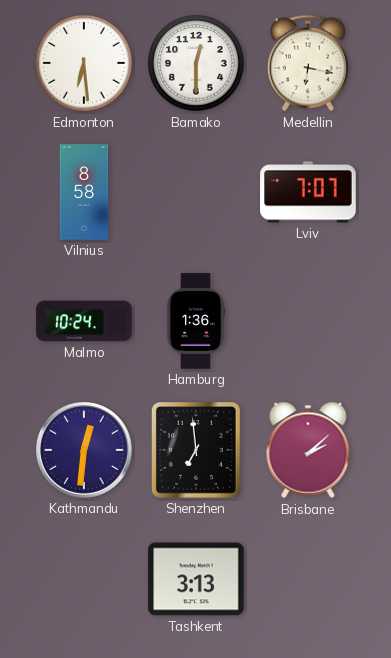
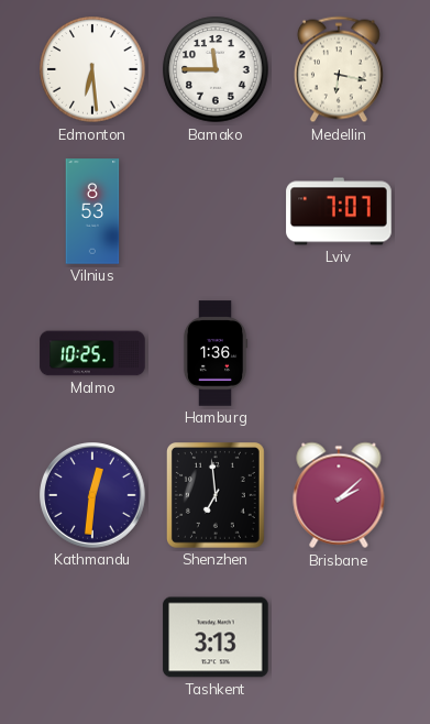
Bamako: 12:30 -> 11:45
Vilnius: 8:58 -> 8:53
Malmo: 10:24 -> 10:25
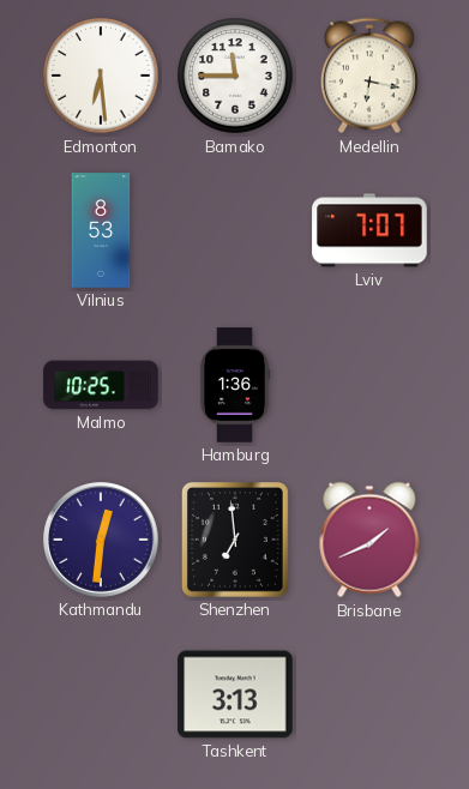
Brisbane: 2:08 -> 1:41
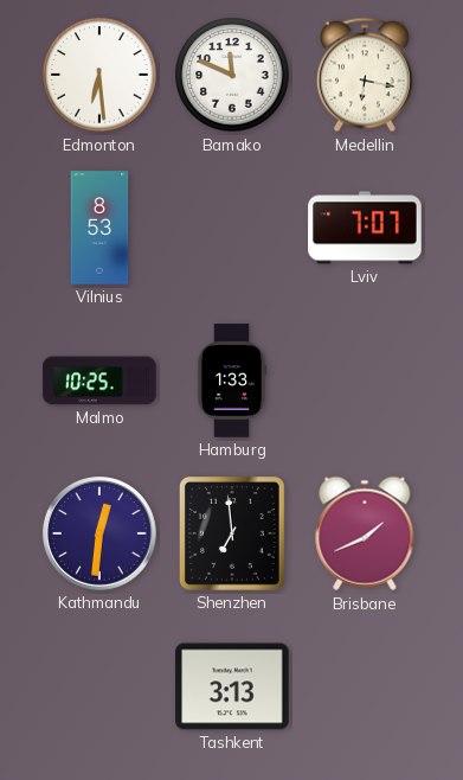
Bamako: 11:45 -> 11:49
Hamburg: 1:36 -> 1:33
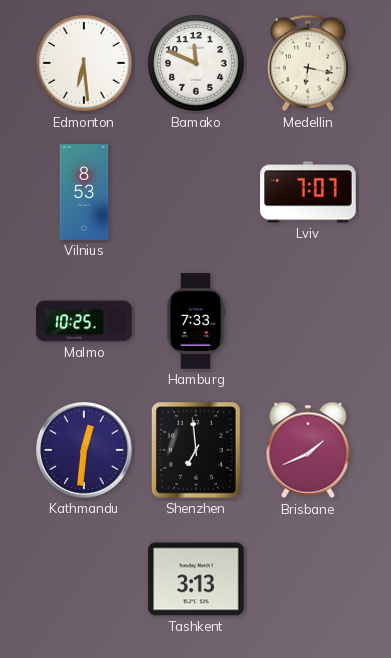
Hamburg: 1:33 -> 7:33
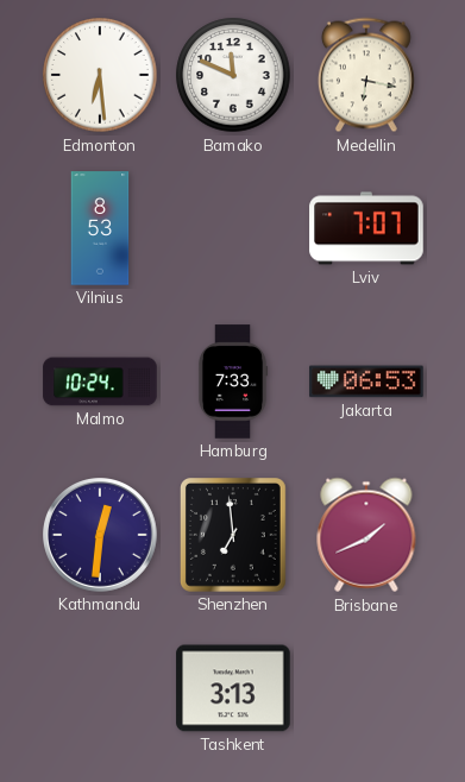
Malmo: 10:25 -> 10:24
Jakarta: none -> 06:53
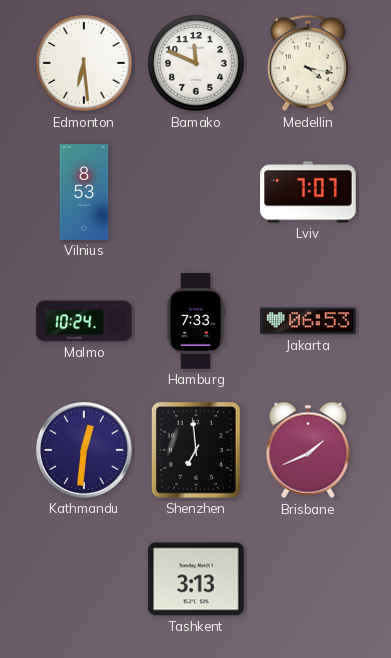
Medellin: 6:17 -> 4:17
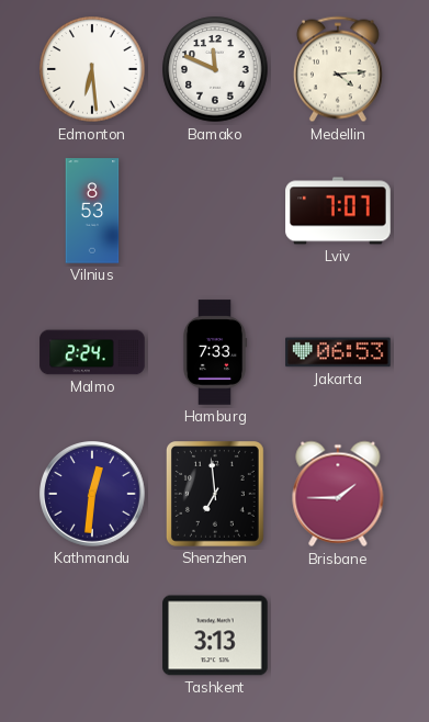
Medellin: 4:17 -> 4:14
Malmo: 10:24 -> 2:24
Brisbane: 1:41 -> 1:45
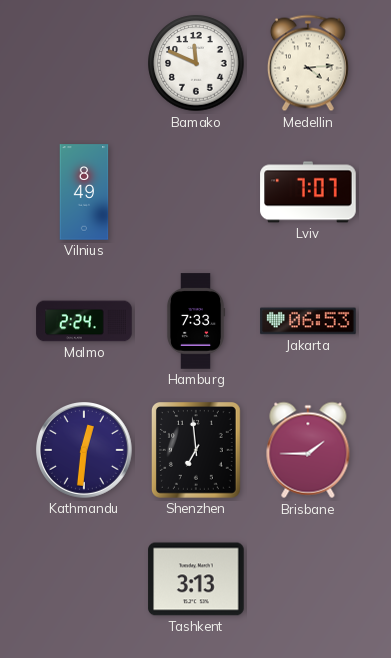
Edmonton: 6:29 -> none
Vilnius: 8:53 -> 8:49
